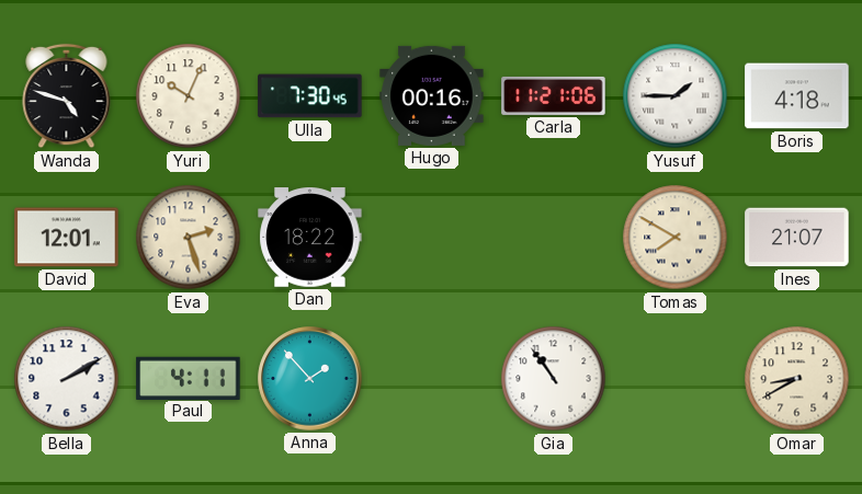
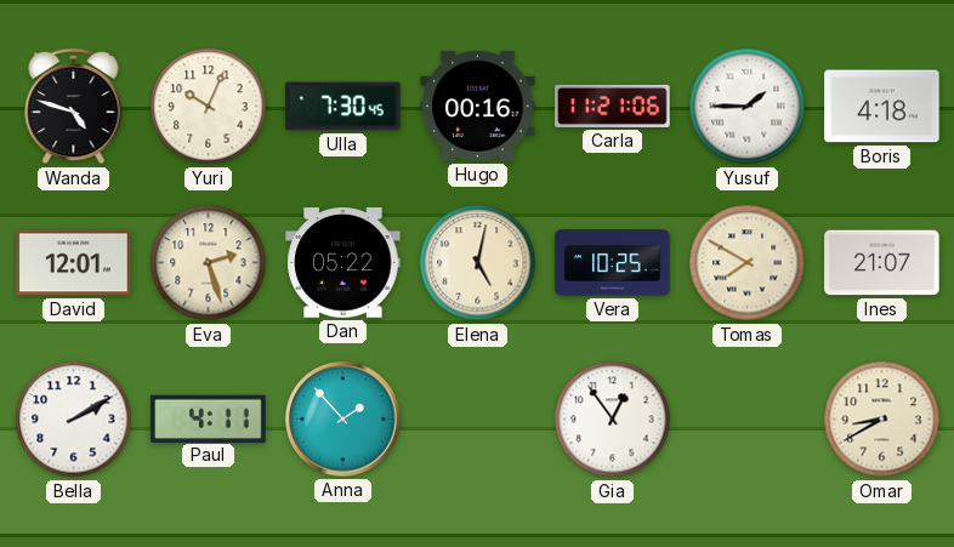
Dan: 18:22 -> 05:22
Elena: none -> 5:02
Vera: none -> 10:25
Gia: 10:54 -> 12:54
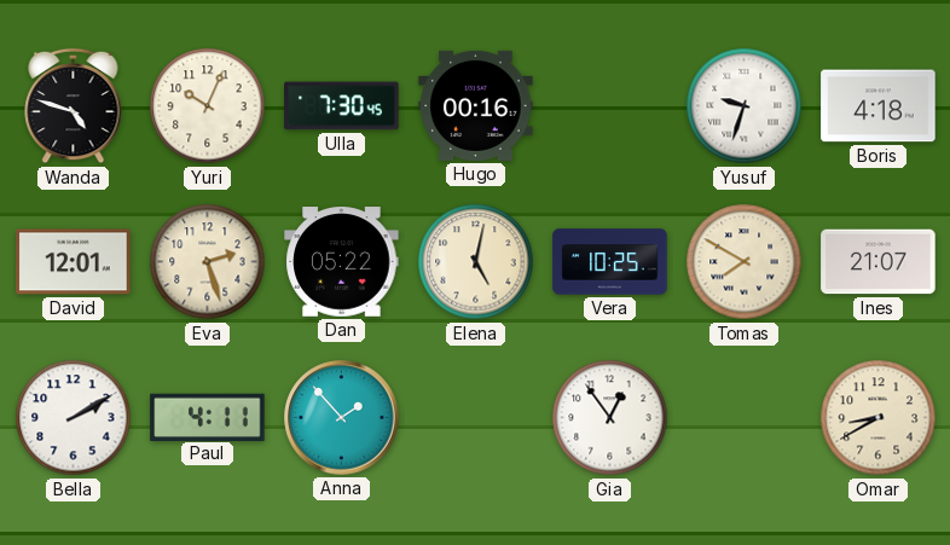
Carla: 11:21 -> none
Yusuf: 1:45 -> 9:33
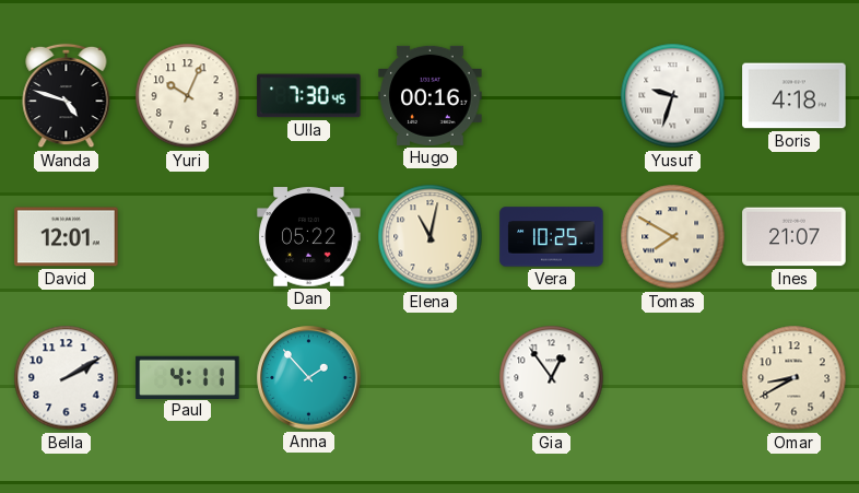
Eva: 2:27 -> none
Elena: 5:02 -> 11:02
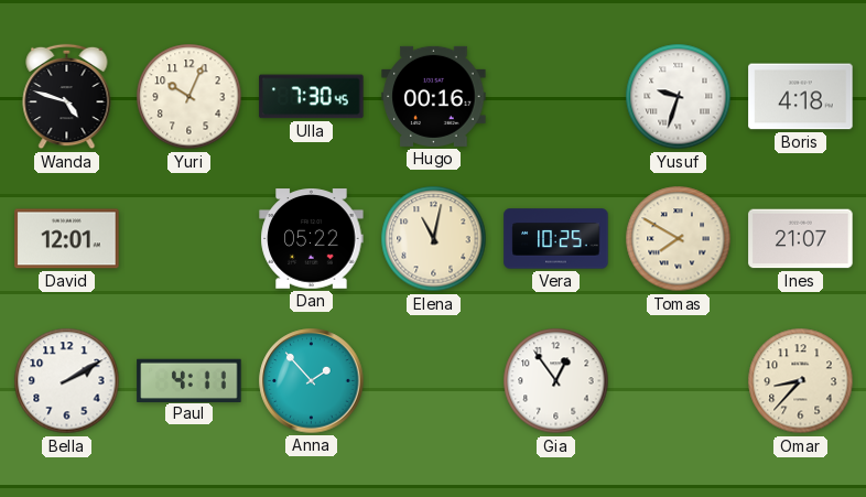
Omar: 8:40 -> 8:37
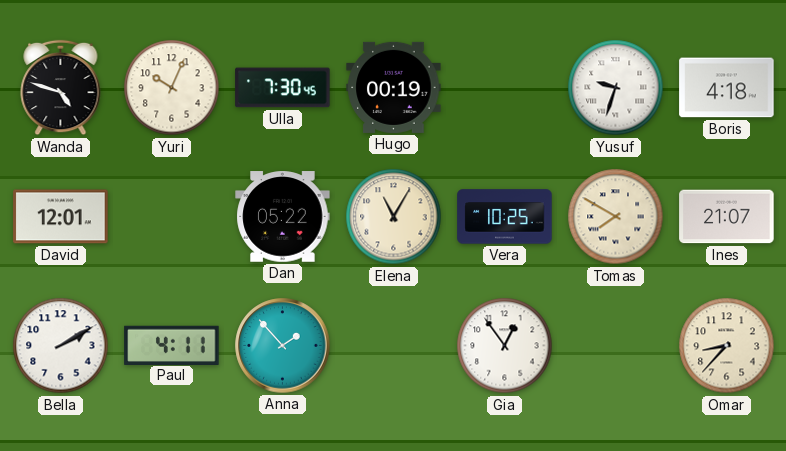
Hugo: 00:16 -> 00:19
Elena: 11:02 -> 11:05
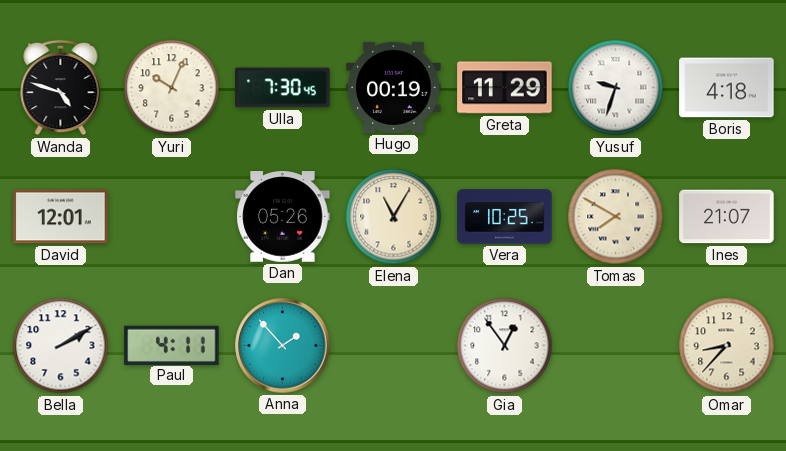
Greta: none -> 11:29
Dan: 05:22 -> 05:26
